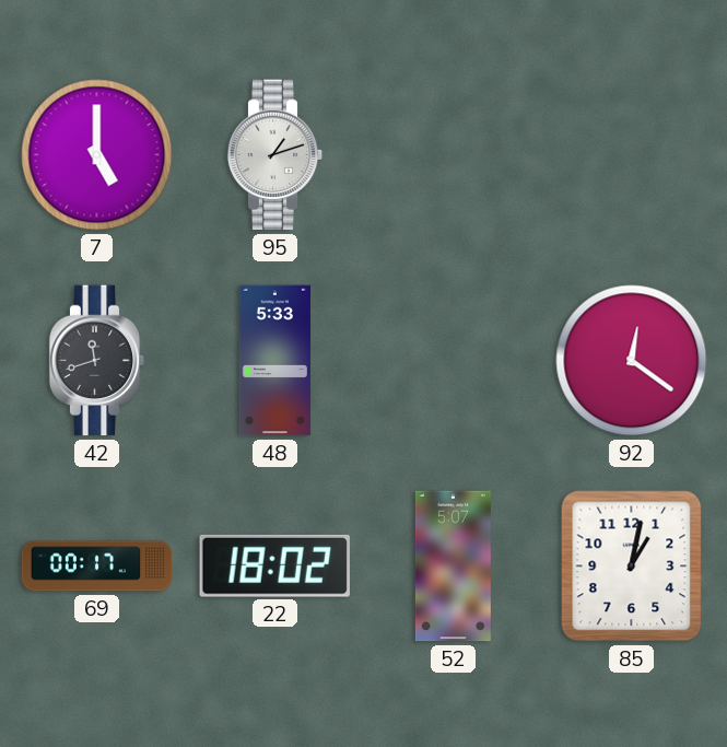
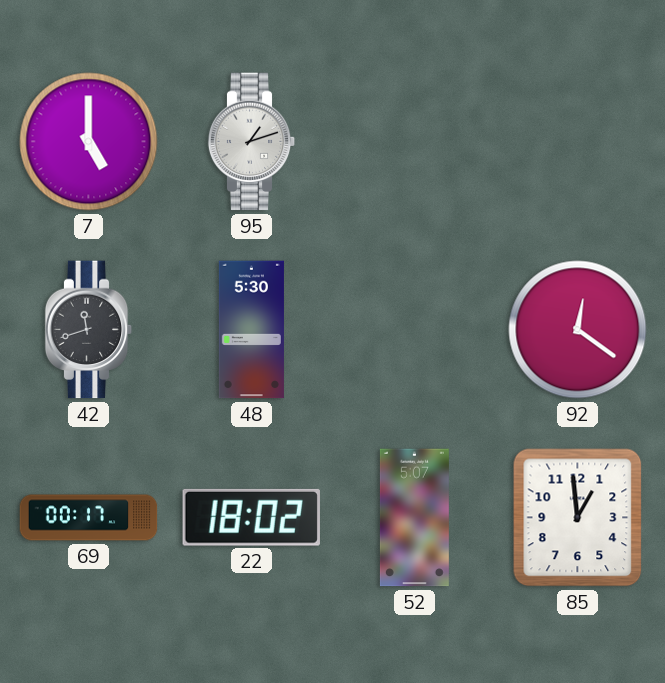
48: 5:33 -> 5:30
85: 1:02 -> 12:59
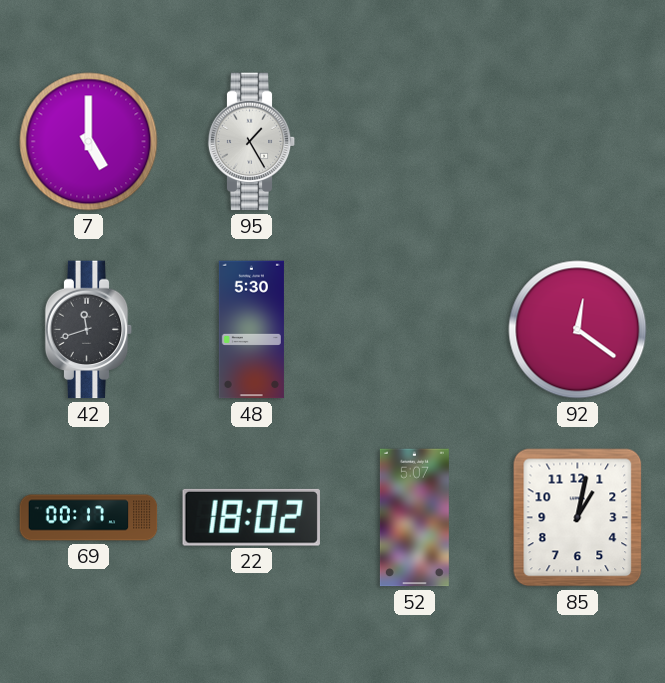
95: 1:12 -> 1:25
85: 12:59 -> 1:02
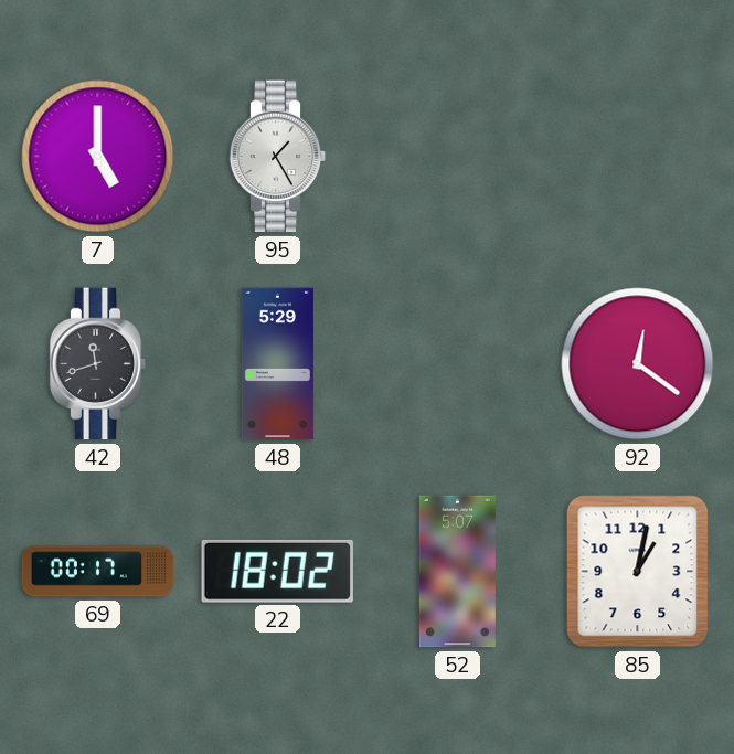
48: 5:30 -> 5:29
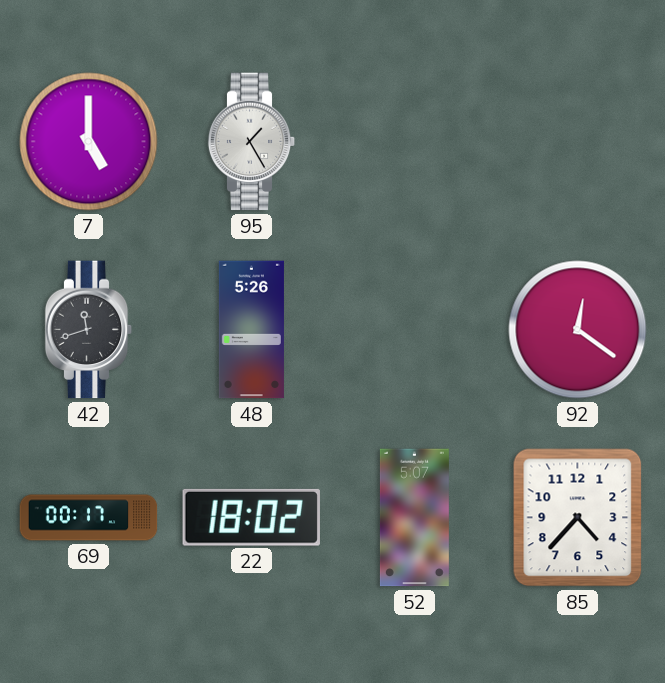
48: 5:29 -> 5:26
85: 1:02 -> 4:37
